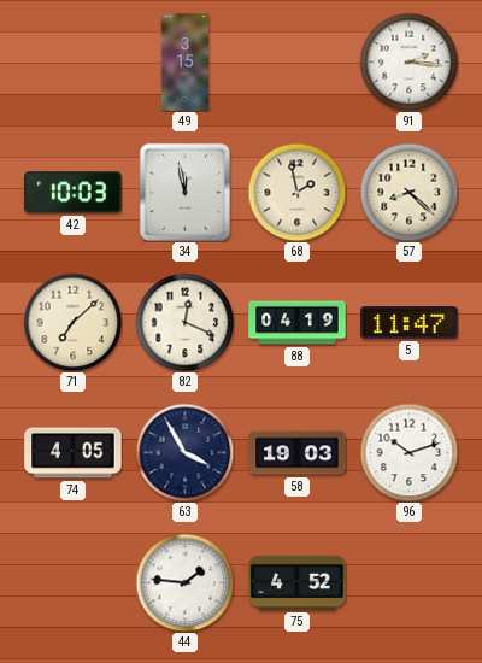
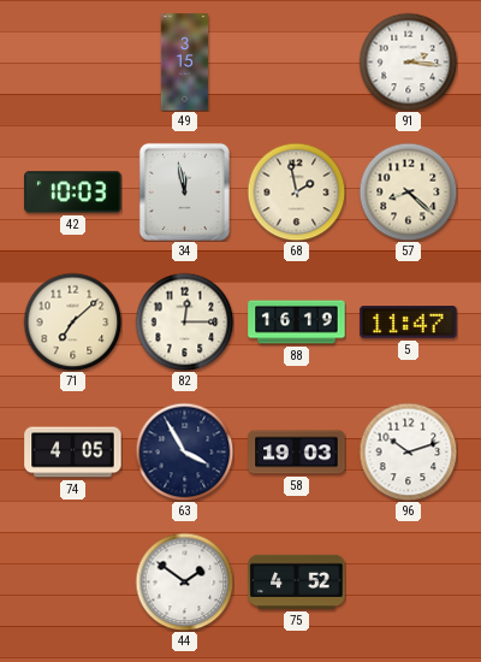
82: 12:19 -> 12:15
88: 04:19 -> 16:19
44: 1:46 -> 1:51
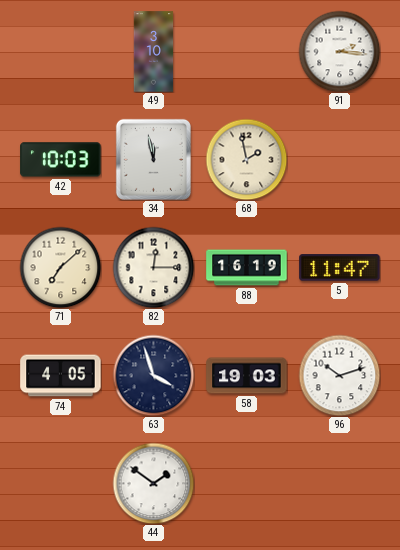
49: 3:15 -> 3:10
57: 8:22 -> none
63: 3:55 -> 3:57
75: 4:52 -> none
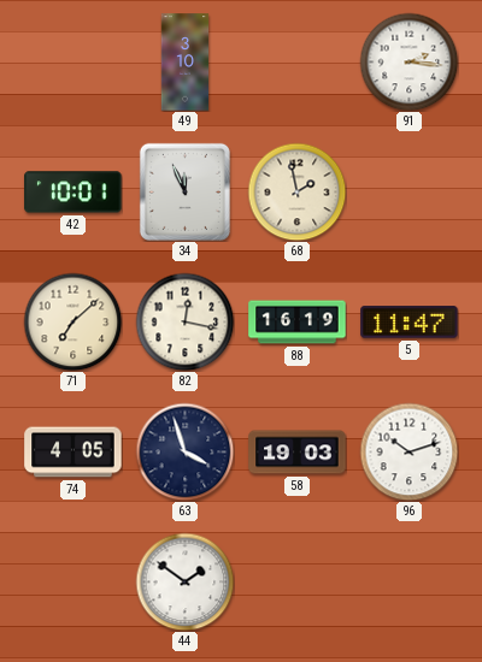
42: 10:03 -> 10:01
34: 11:58 -> 11:56
82: 12:15 -> 12:17
